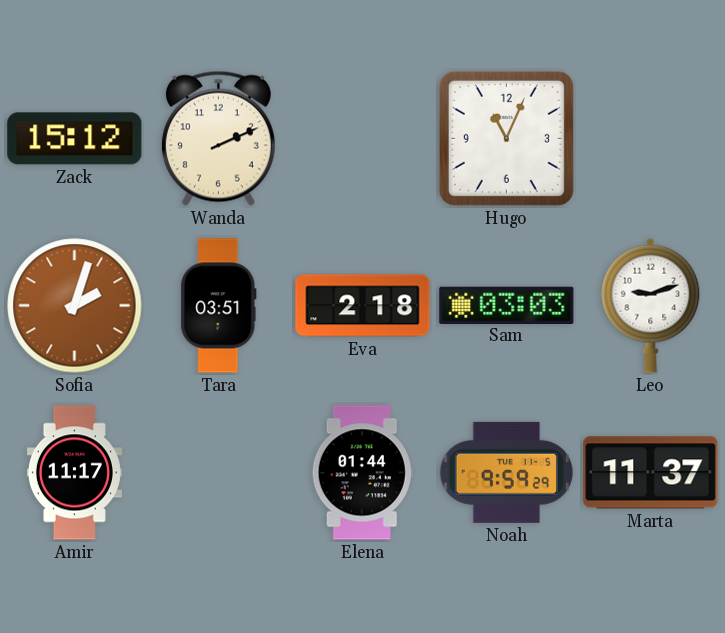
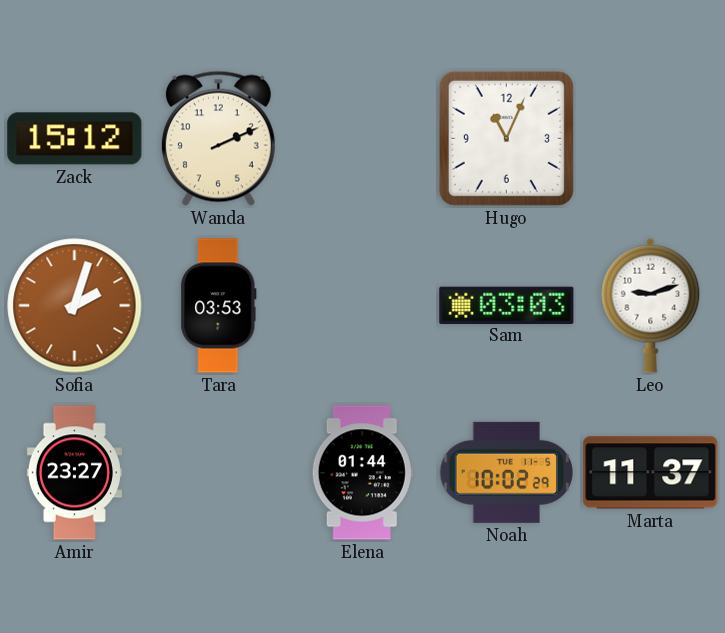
Tara: 03:51 -> 03:53
Eva: 2:18 -> none
Amir: 11:17 -> 23:27
Noah: 9:59 -> 10:02
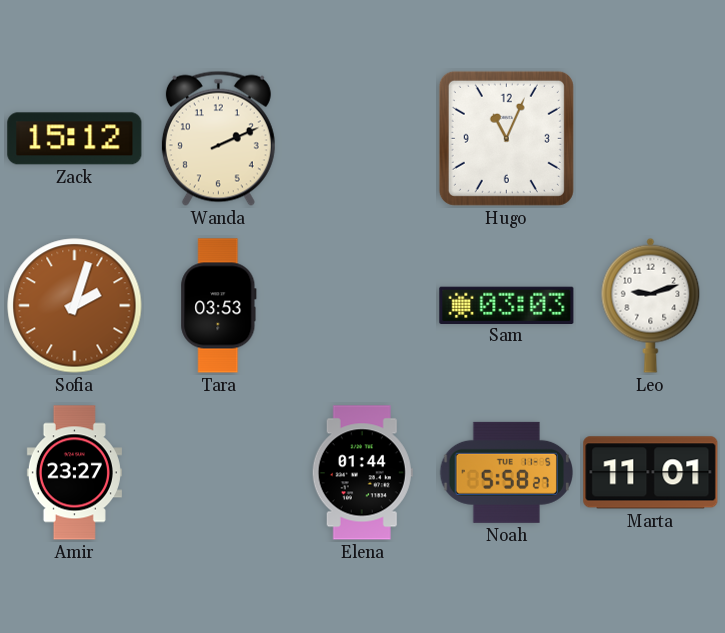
Noah: 10:02 -> 5:58
Marta: 11:37 -> 11:01
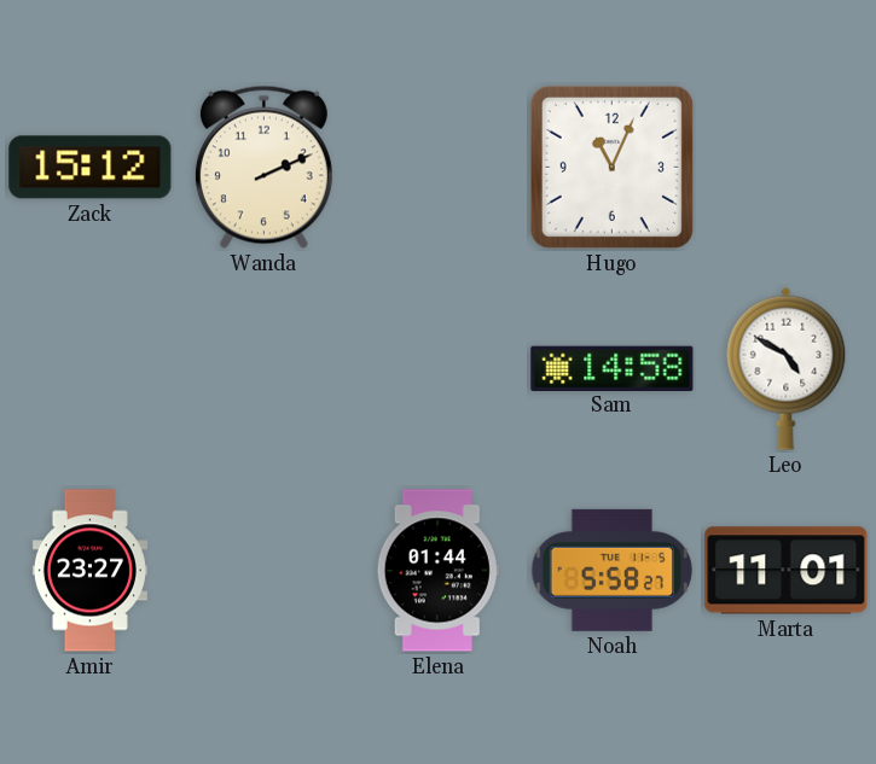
Sofia: 2:03 -> none
Tara: 03:53 -> none
Sam: 03:03 -> 14:58
Leo: 9:12 -> 4:50
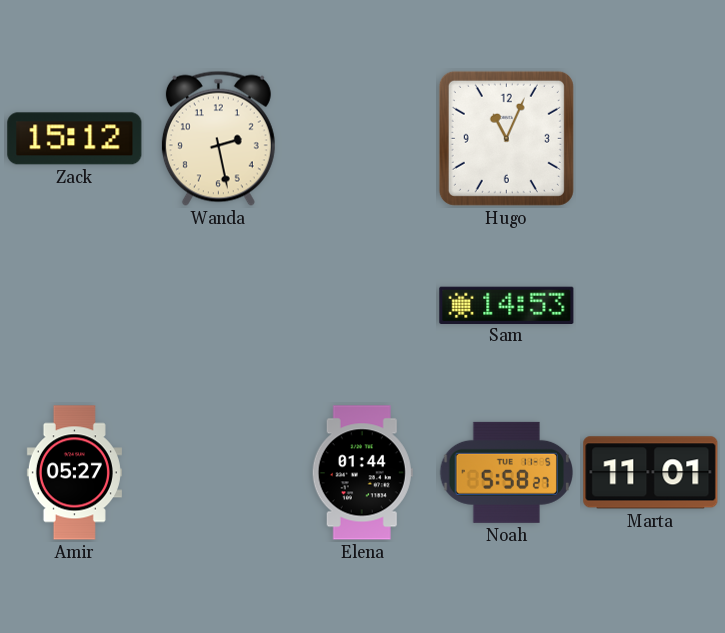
Wanda: 2:11 -> 2:28
Sam: 14:58 -> 14:53
Leo: 4:50 -> none
Amir: 23:27 -> 05:27
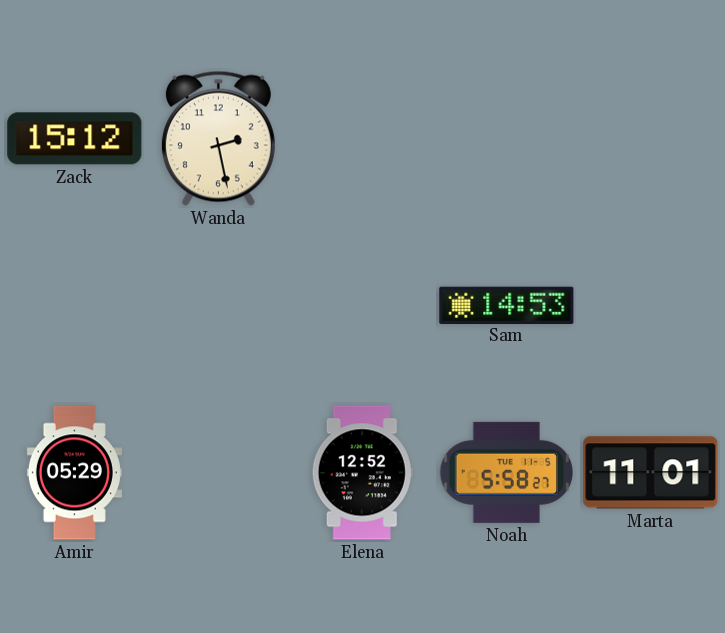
Hugo: 11:04 -> none
Amir: 05:27 -> 05:29
Elena: 01:44 -> 12:52
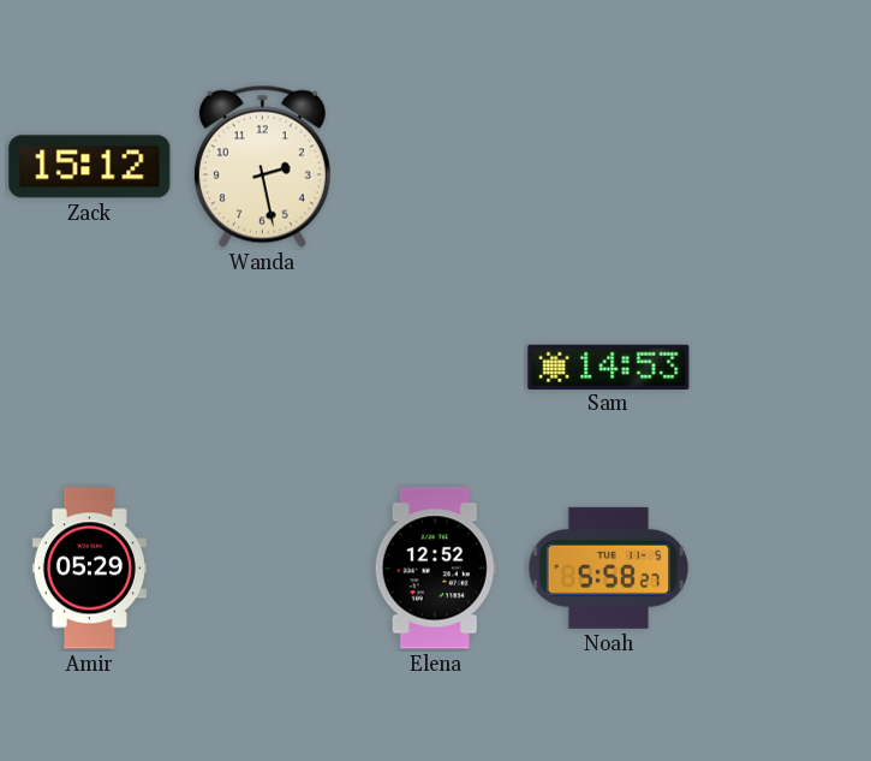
Marta: 11:01 -> none
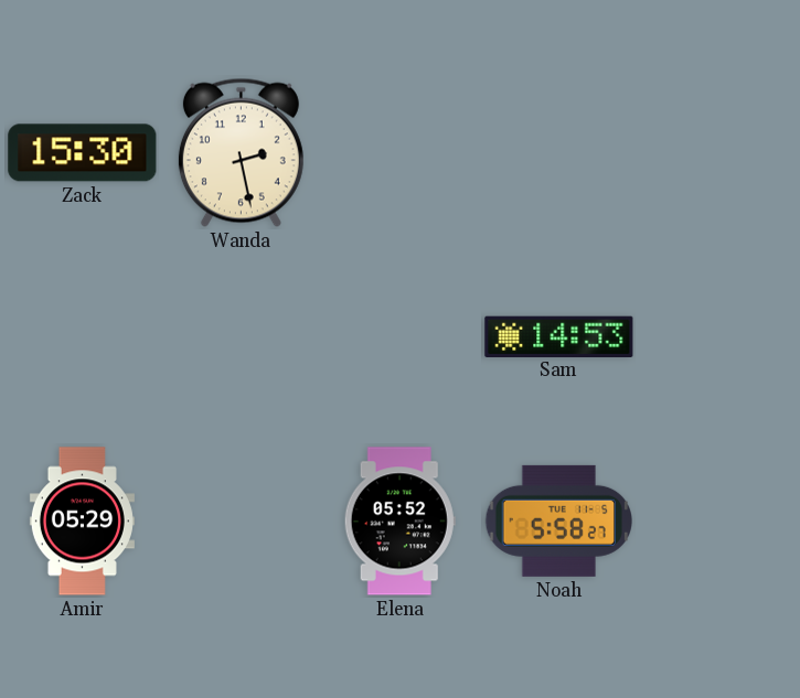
Zack: 15:12 -> 15:30
Elena: 12:52 -> 05:52
